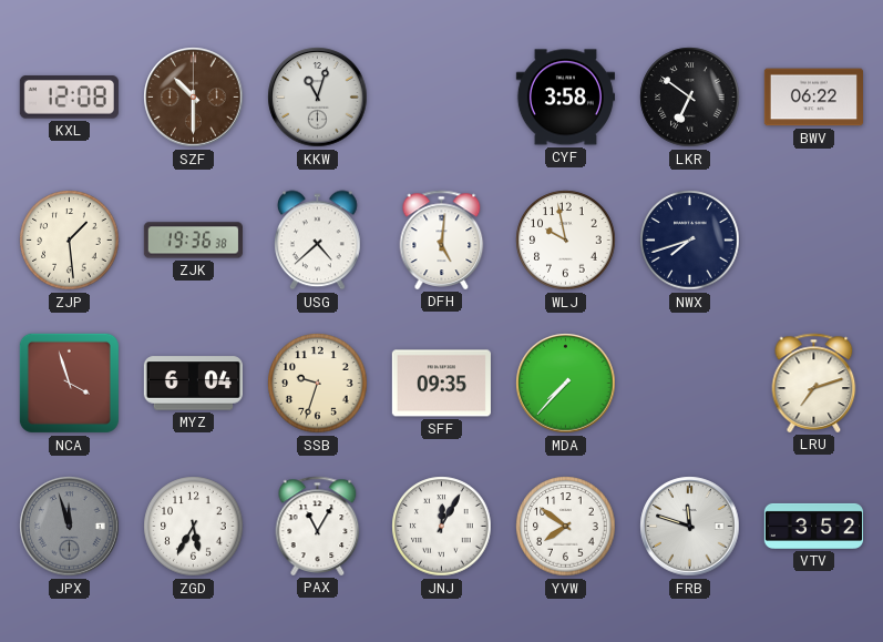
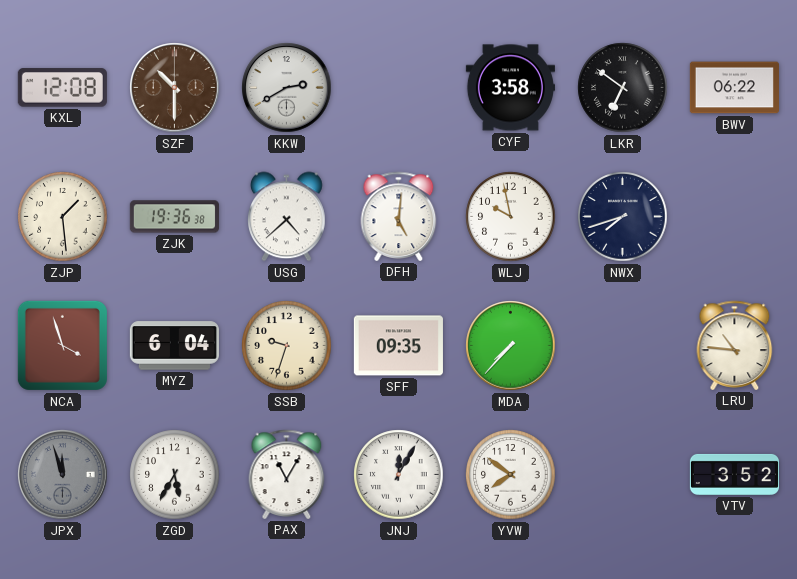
KKW: 11:03 -> 2:40
LRU: 7:12 -> 10:46
FRB: 11:48 -> none
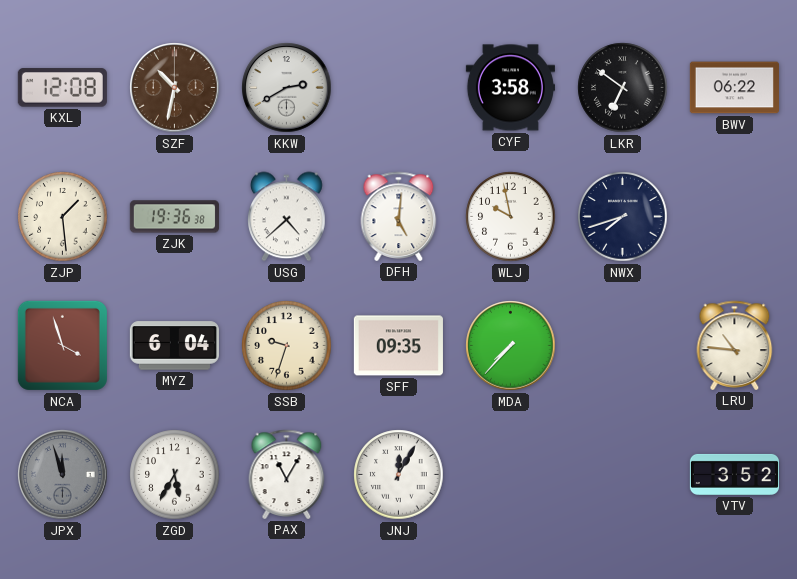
SZF: 10:30 -> 10:32
YVW: 7:51 -> none
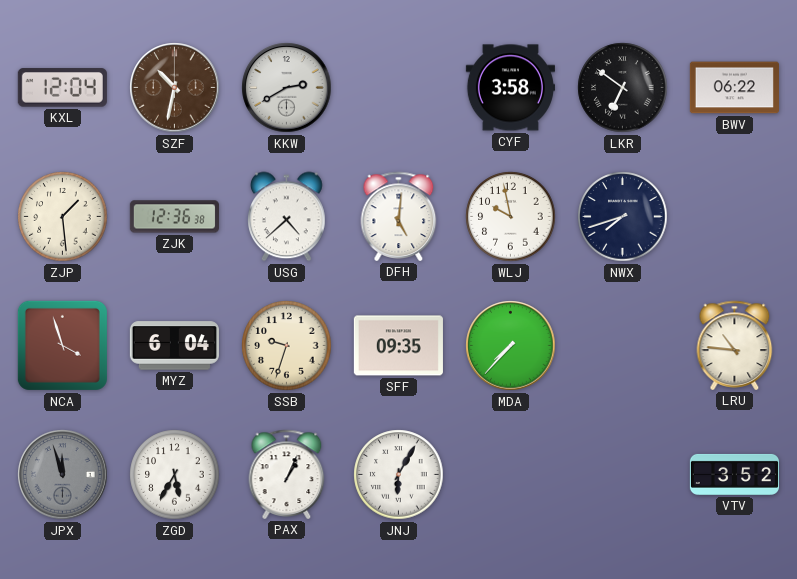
KXL: 12:08 -> 12:04
ZJK: 19:36 -> 12:36
PAX: 11:05 -> 1:04
JNJ: 12:05 -> 6:05
